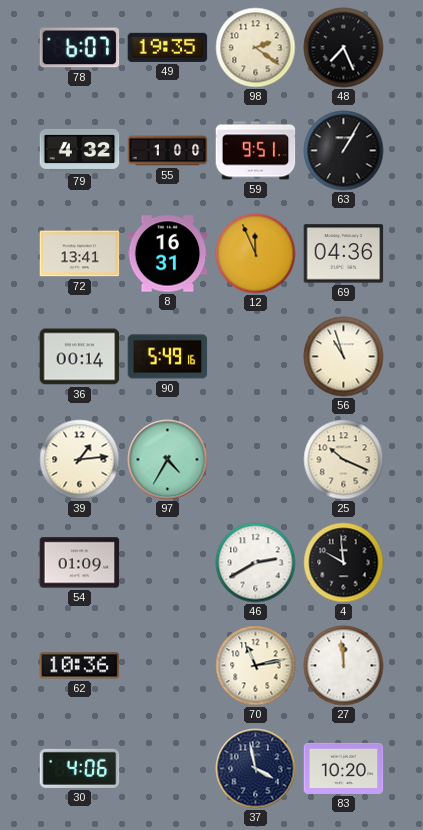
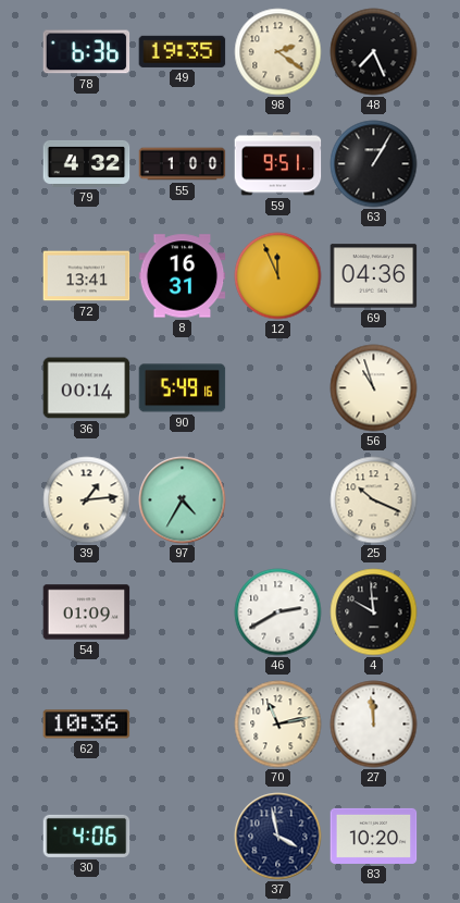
78: 6:07 -> 6:36
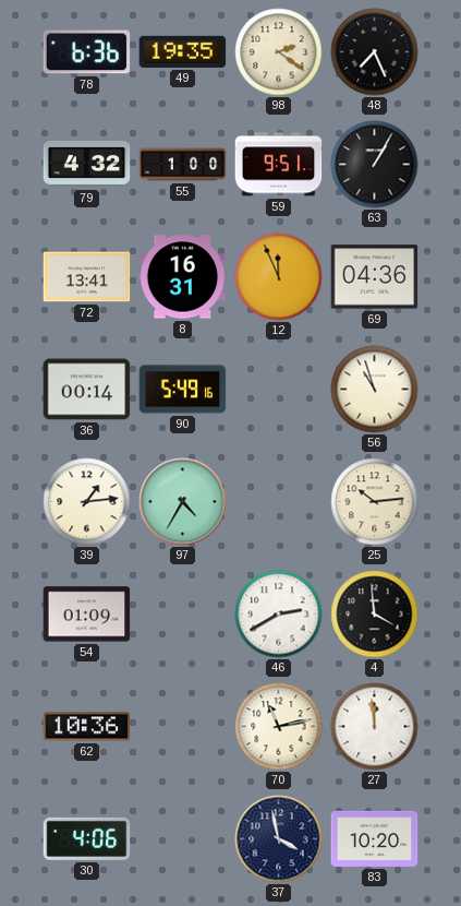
25: 10:19 -> 10:14
4: 9:59 -> 3:59
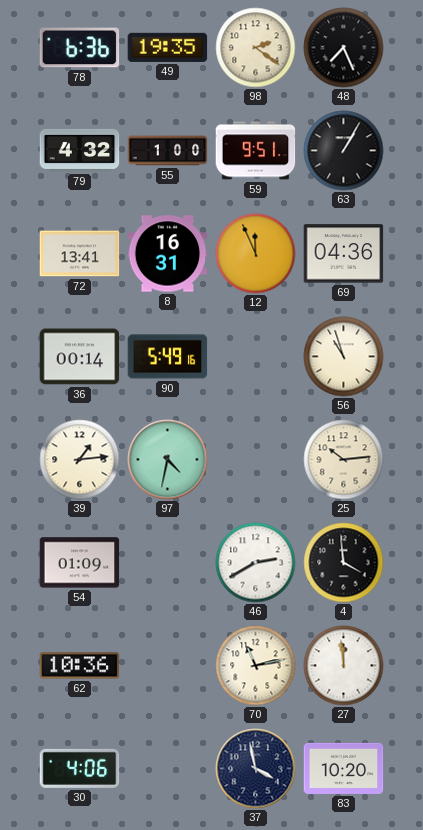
97: 4:35 -> 4:32
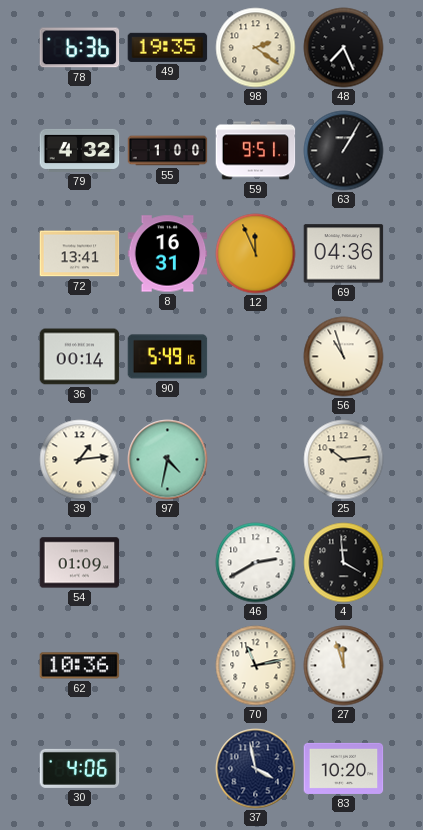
27: 11:59 -> 11:57
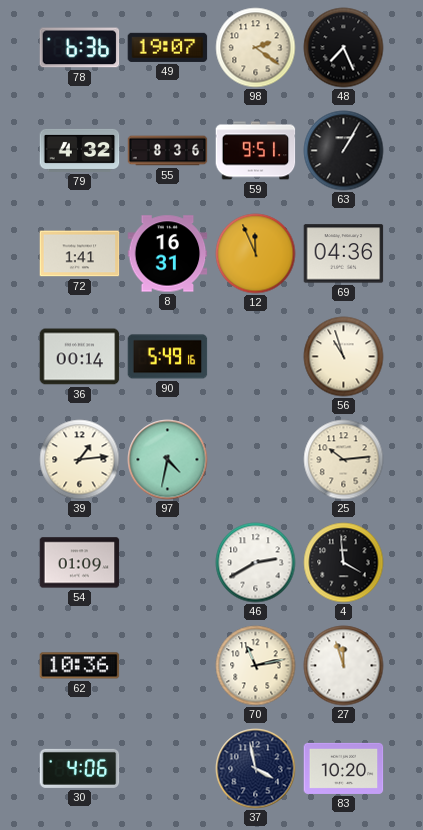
49: 19:35 -> 19:07
55: 1:00 -> 8:36
72: 13:41 -> 1:41
